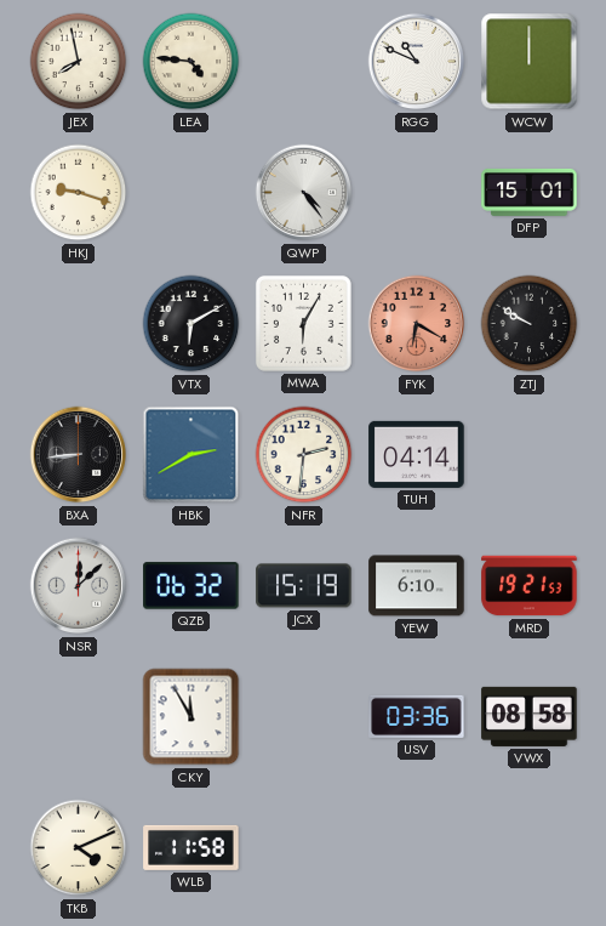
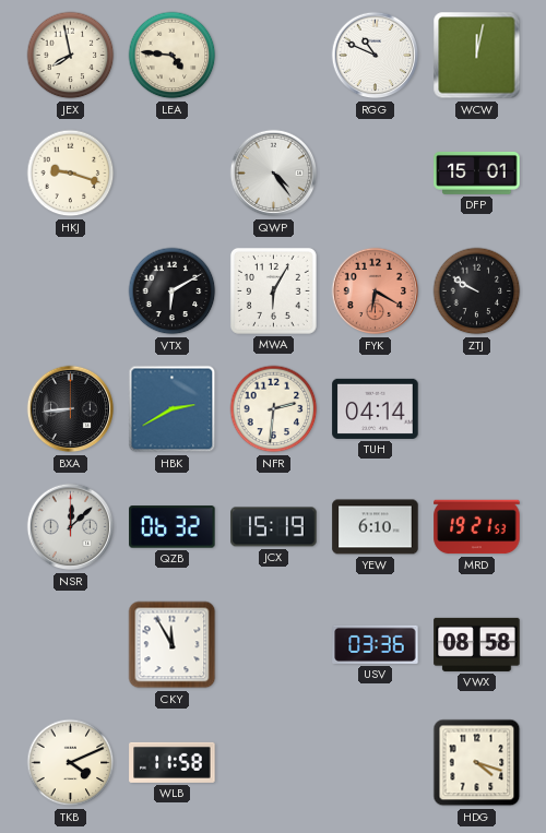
WCW: 12:00 -> 12:02
HDG: none -> 4:18
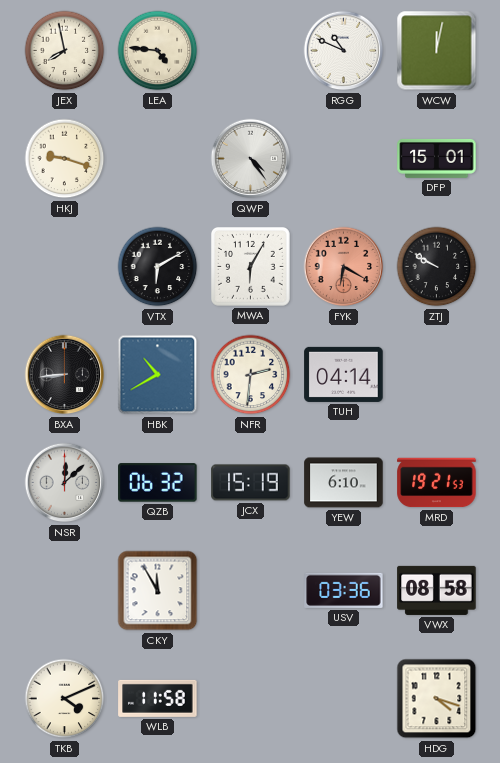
HBK: 2:40 -> 10:40
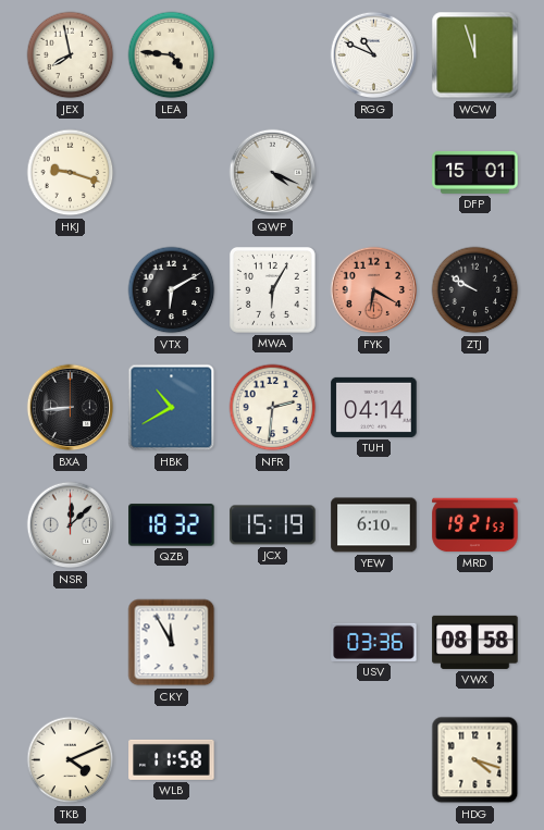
WCW: 12:02 -> 11:57
QWP: 4:24 -> 4:19
QZB: 06:32 -> 18:32
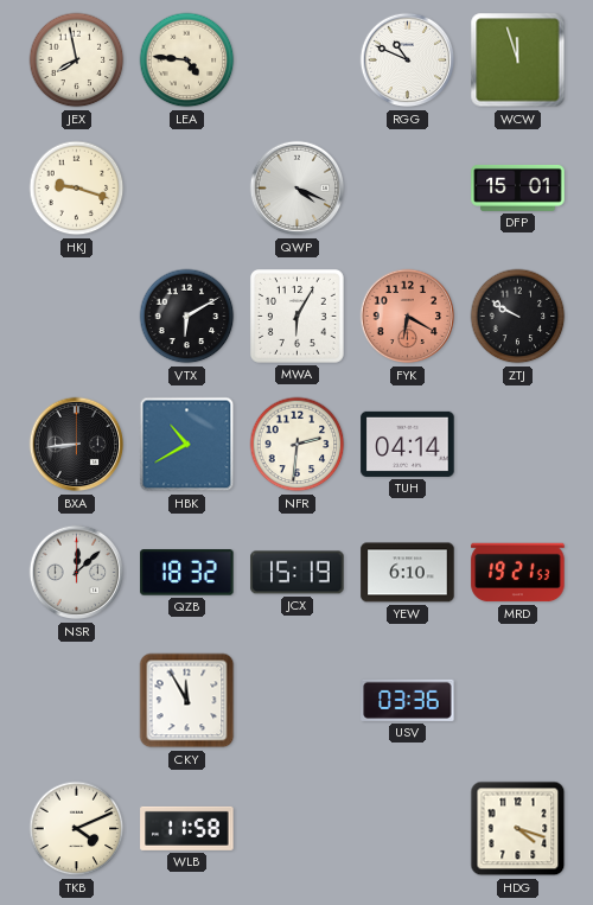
VWX: 08:58 -> none
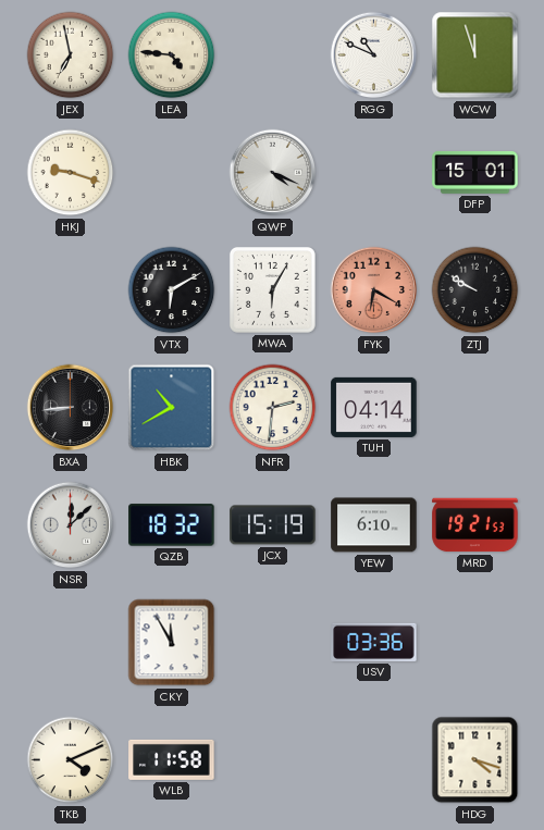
JEX: 7:58 -> 6:58
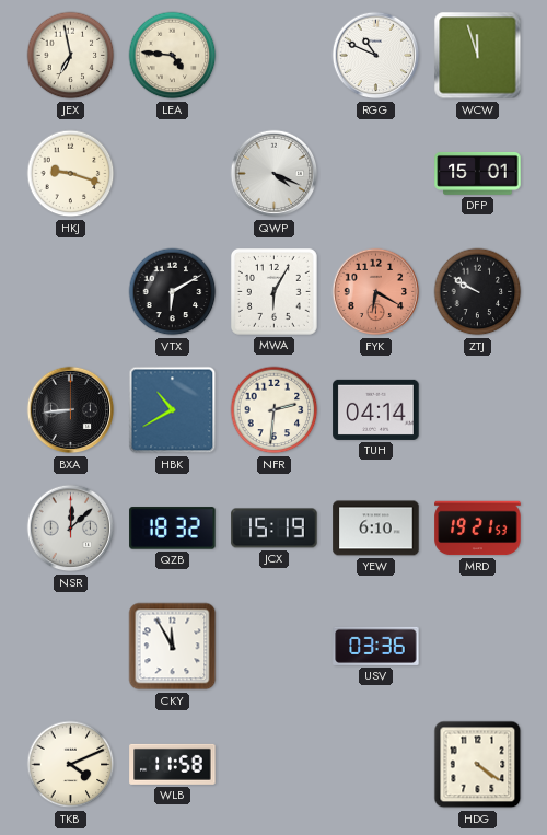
HDG: 4:18 -> 4:21
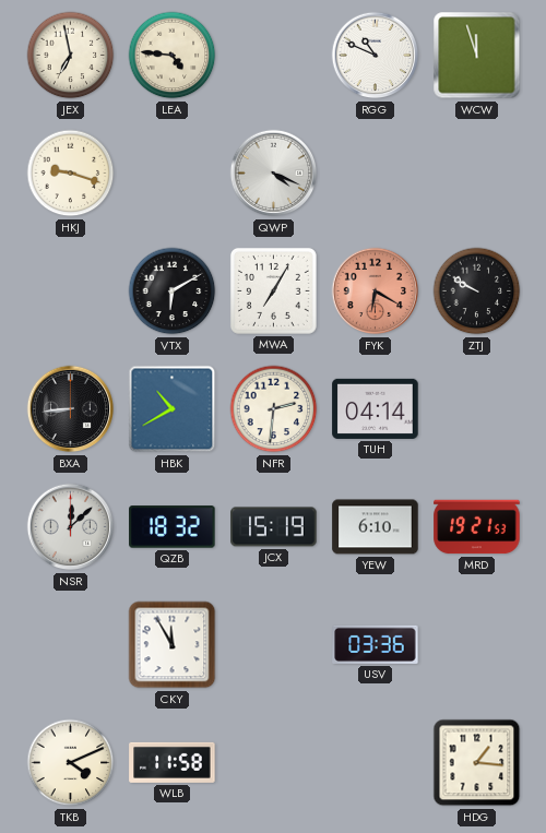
DFP: 15:01 -> none
MWA: 6:05 -> 7:05
HDG: 4:21 -> 1:16
